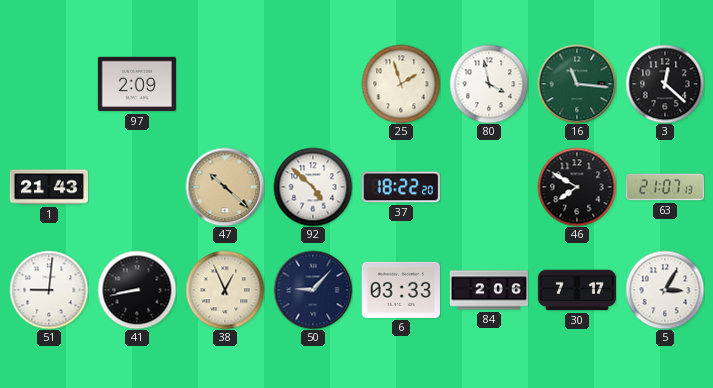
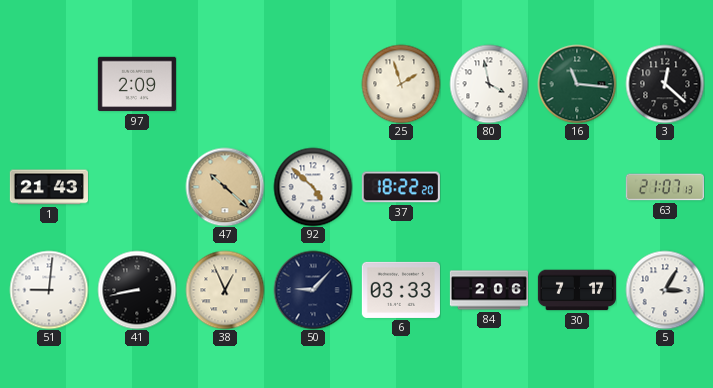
46: 7:50 -> none
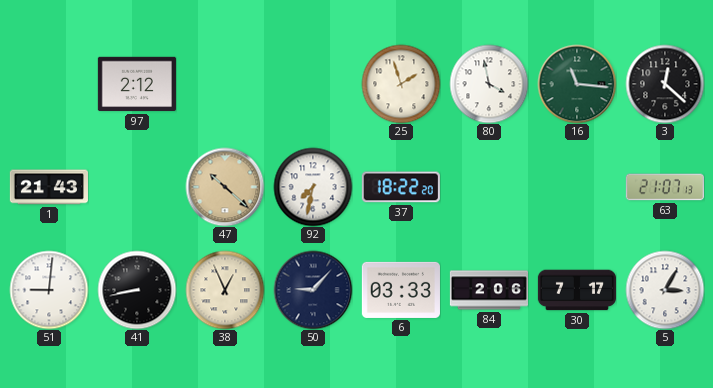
97: 2:09 -> 2:12
92: 4:52 -> 7:32
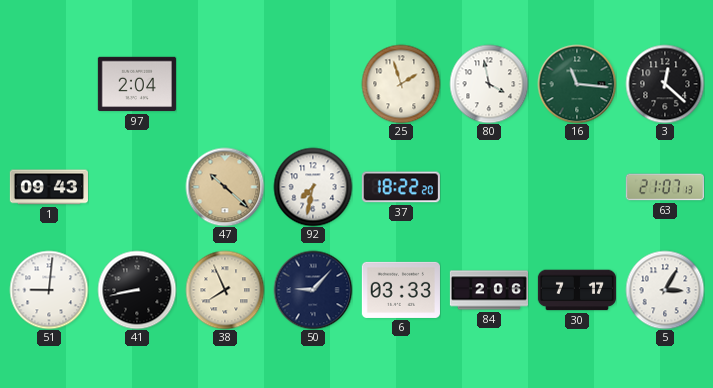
97: 2:12 -> 2:04
1: 21:43 -> 09:43
38: 12:56 -> 7:56
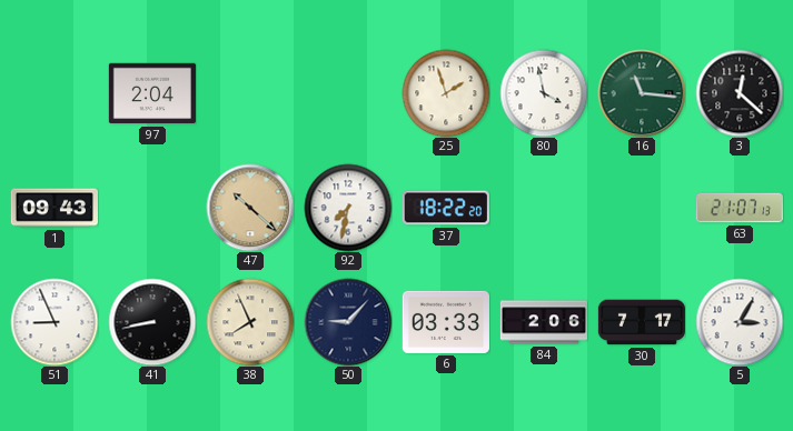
51: 9:01 -> 8:56
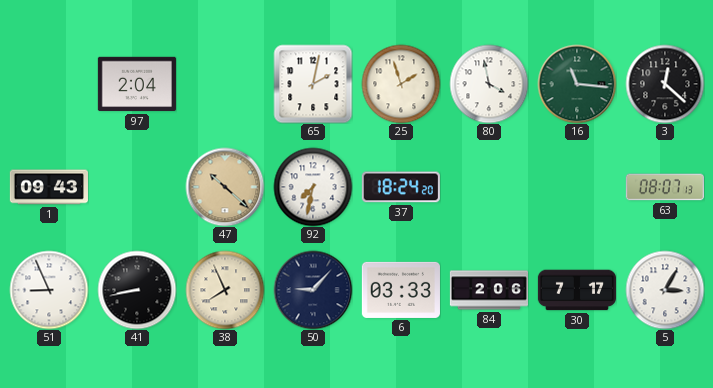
65: none -> 2:02
37: 18:22 -> 18:24
63: 21:07 -> 08:07
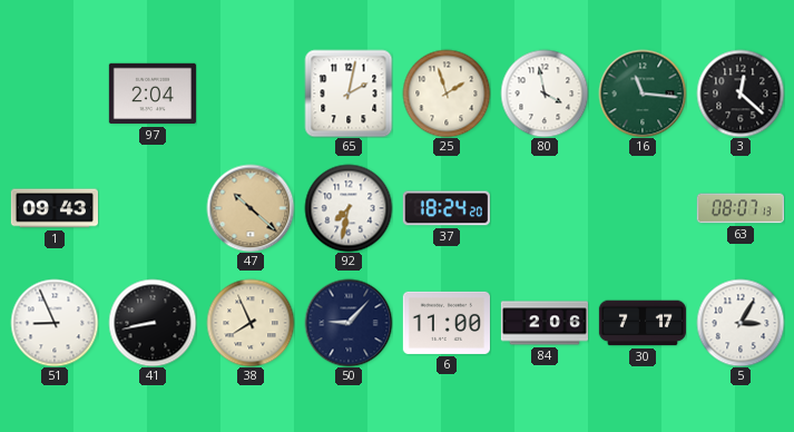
6: 03:33 -> 11:00
